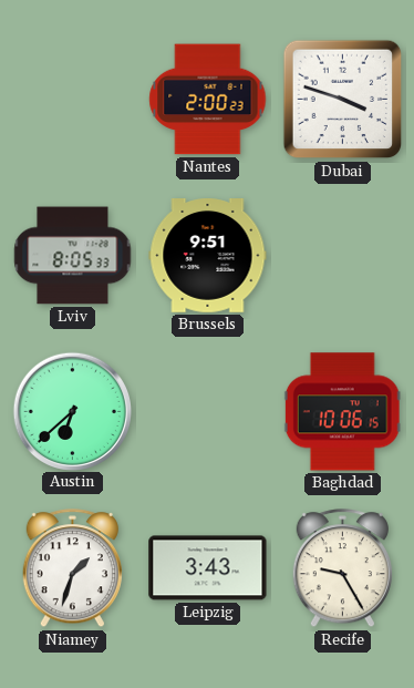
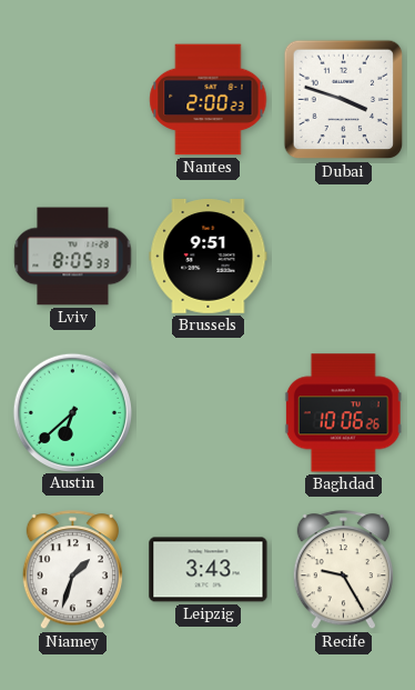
Baghdad: 10:06:15 -> 10:06:26
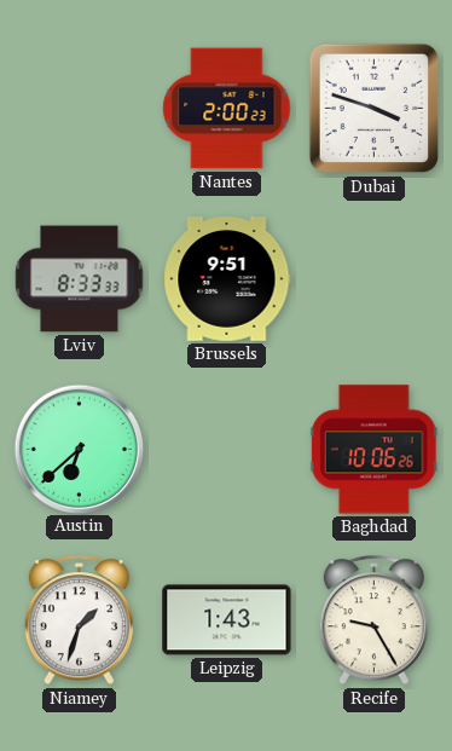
Lviv: 8:05 -> 8:33
Leipzig: 3:43 -> 1:43
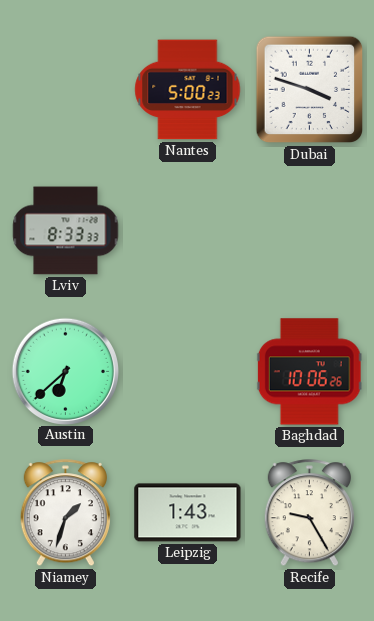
Nantes: 2:00 -> 5:00
Brussels: 9:51 -> none
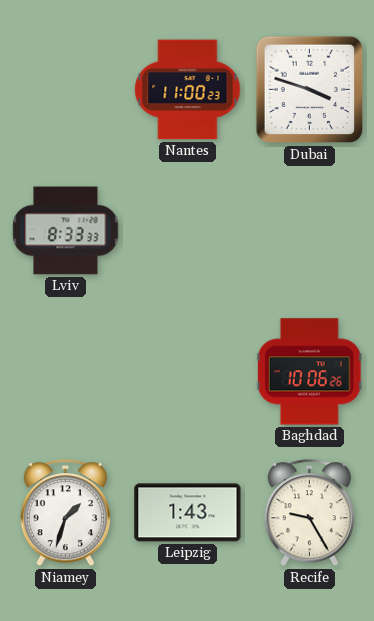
Nantes: 5:00 -> 11:00
Austin: 6:38 -> none
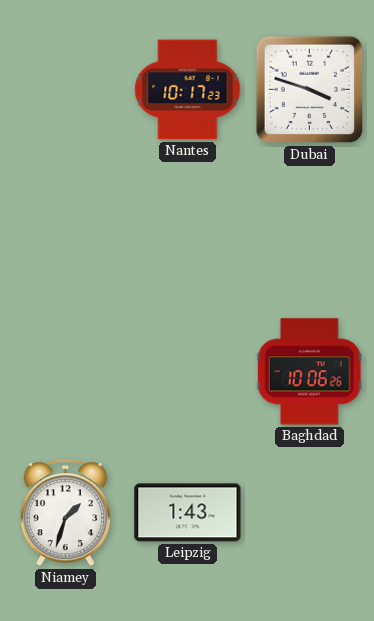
Nantes: 11:00 -> 10:17
Lviv: 8:33 -> none
Recife: 9:25 -> none
